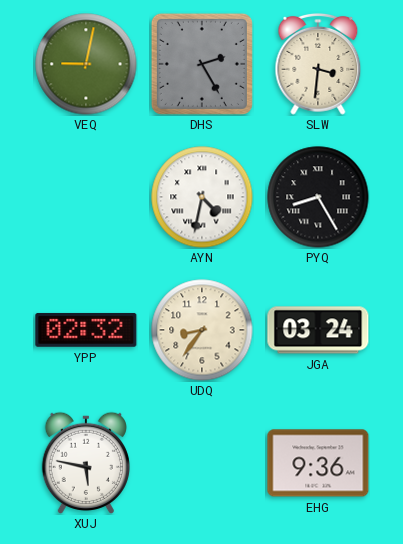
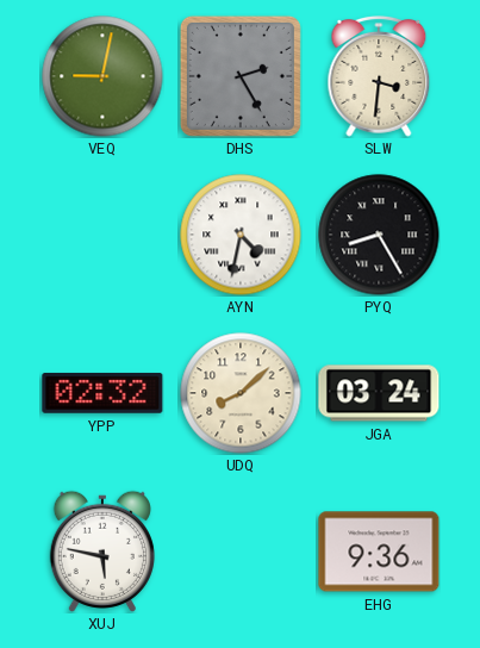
UDQ: 8:36 -> 8:08
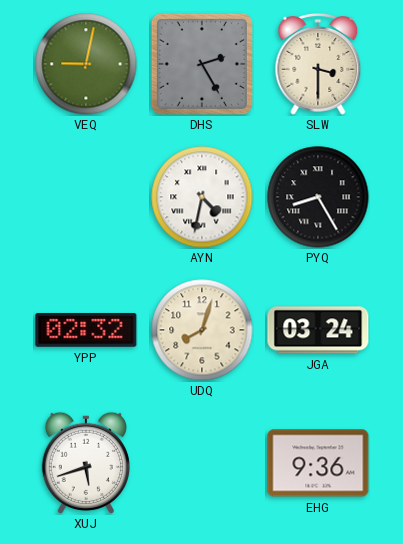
SLW: 3:31 -> 3:30
UDQ: 8:08 -> 8:03
XUJ: 5:47 -> 5:42
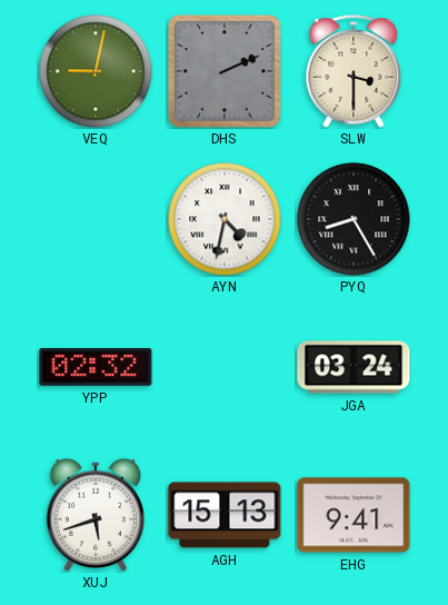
DHS: 2:25 -> 2:11
UDQ: 8:03 -> none
AGH: none -> 15:13
EHG: 9:36 -> 9:41
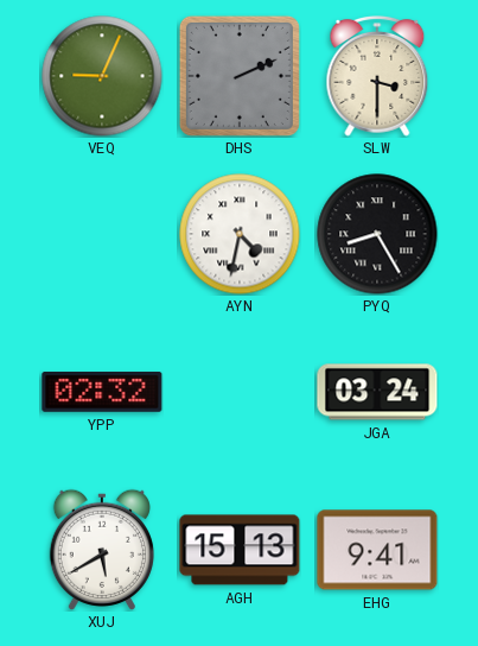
VEQ: 9:02 -> 9:04
XUJ: 5:42 -> 5:40
